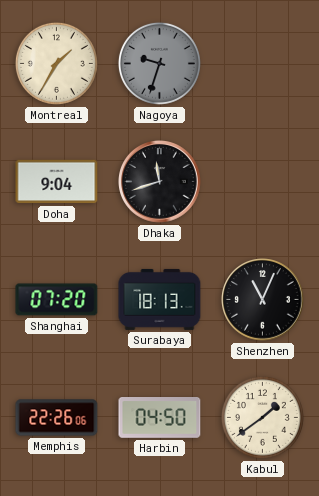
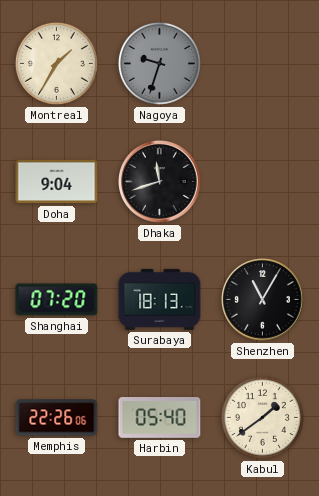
Shenzhen: 11:04 -> 11:05
Harbin: 04:50 -> 05:40
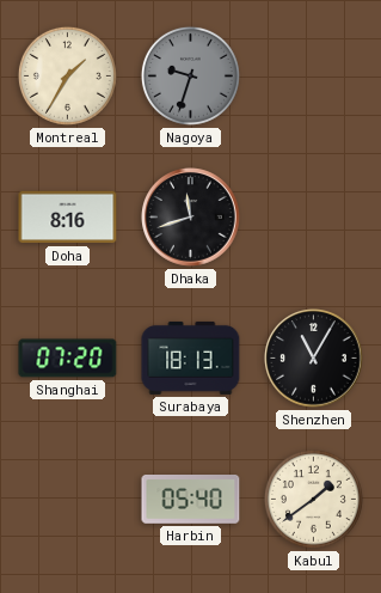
Doha: 9:04 -> 8:16
Memphis: 22:26 -> none
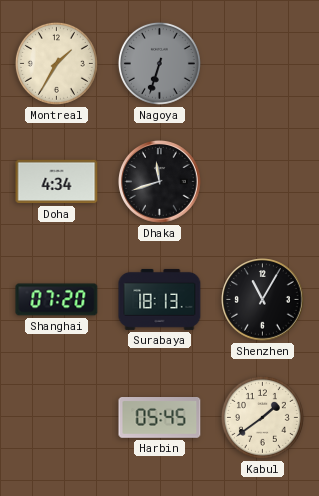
Nagoya: 9:33 -> 6:33
Doha: 8:16 -> 4:34
Harbin: 05:40 -> 05:45
